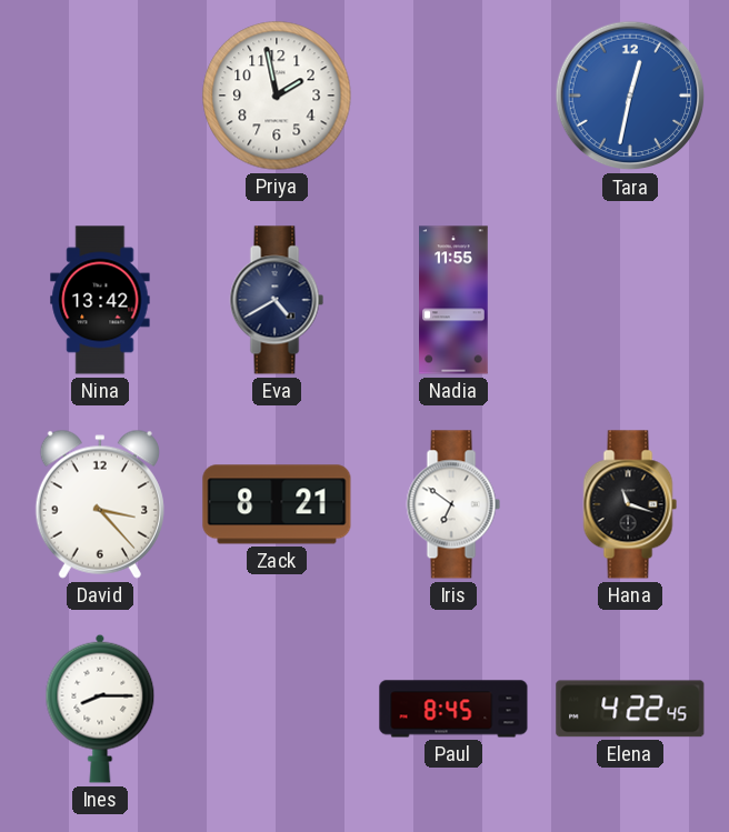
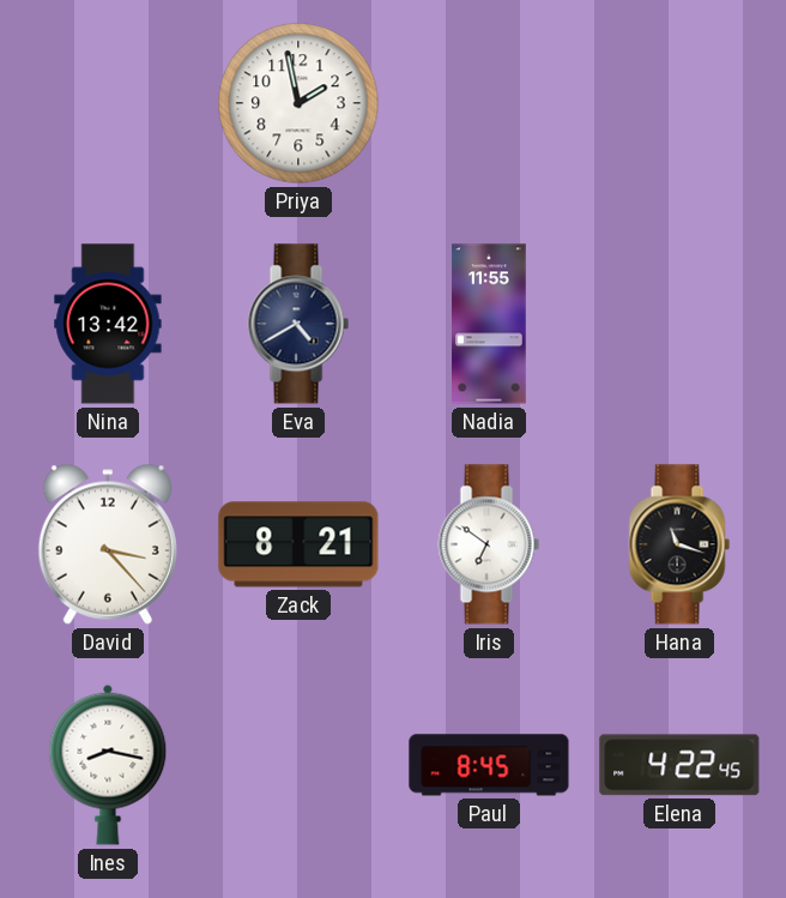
Tara: 12:32 -> none
Ines: 8:15 -> 8:17
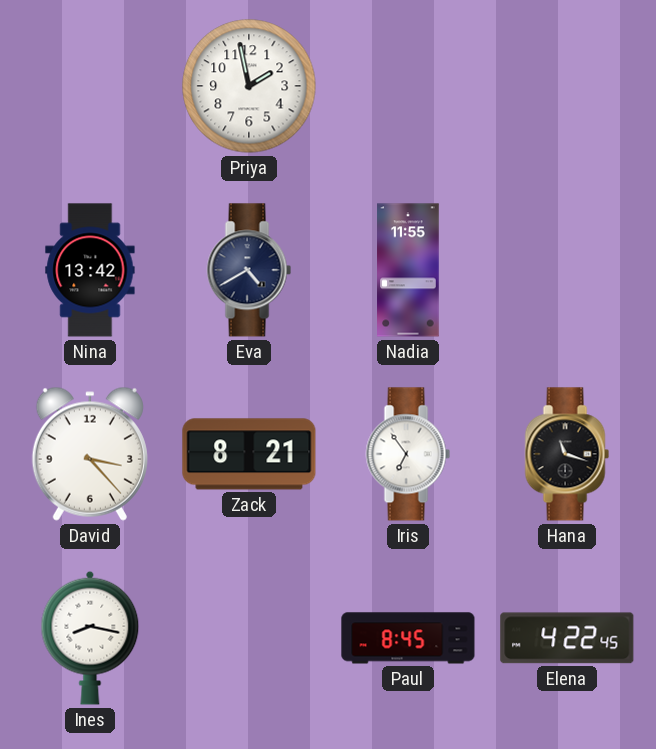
Iris: 6:51 -> 6:54
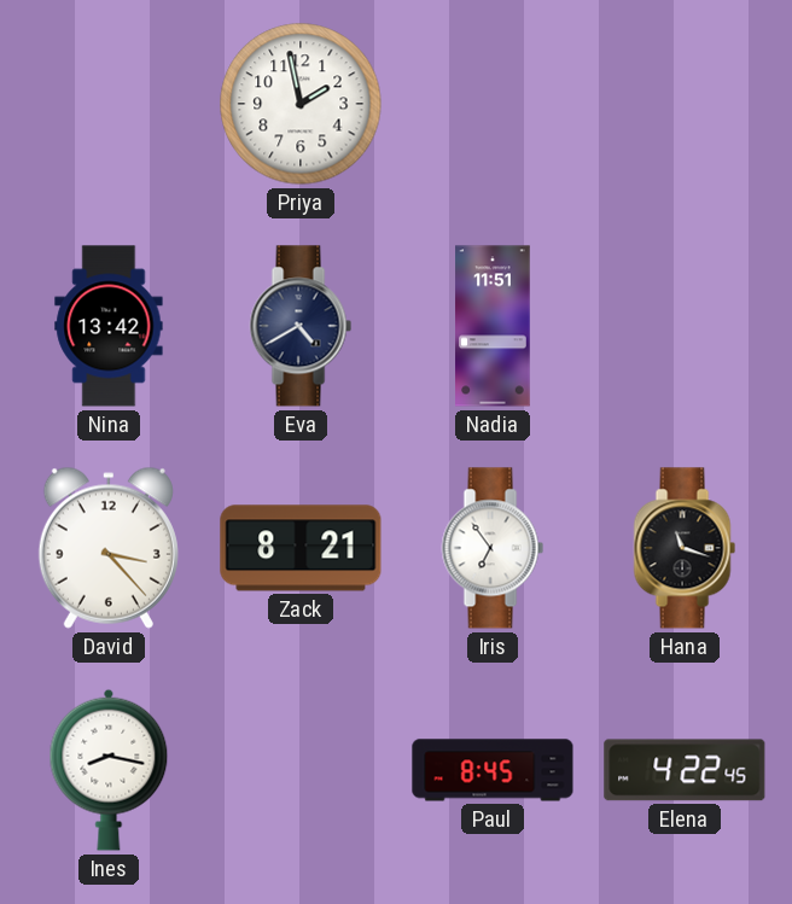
Nadia: 11:55 -> 11:51
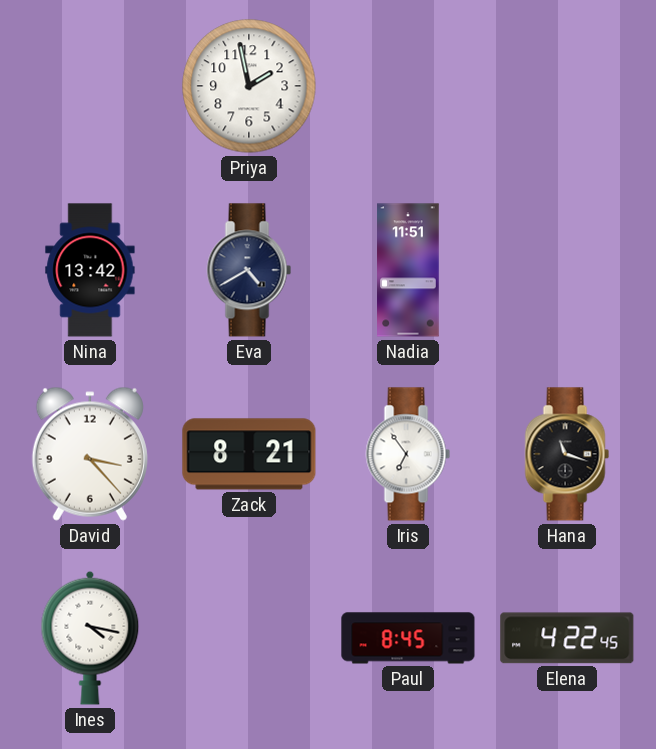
Ines: 8:17 -> 4:17
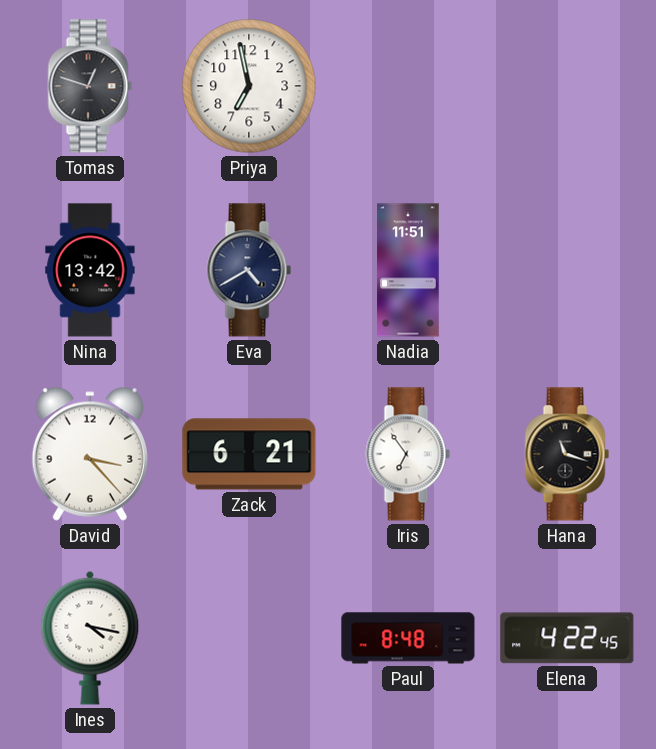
Tomas: none -> 12:48
Priya: 1:58 -> 6:58
Zack: 8:21 -> 6:21
Paul: 8:45 -> 8:48
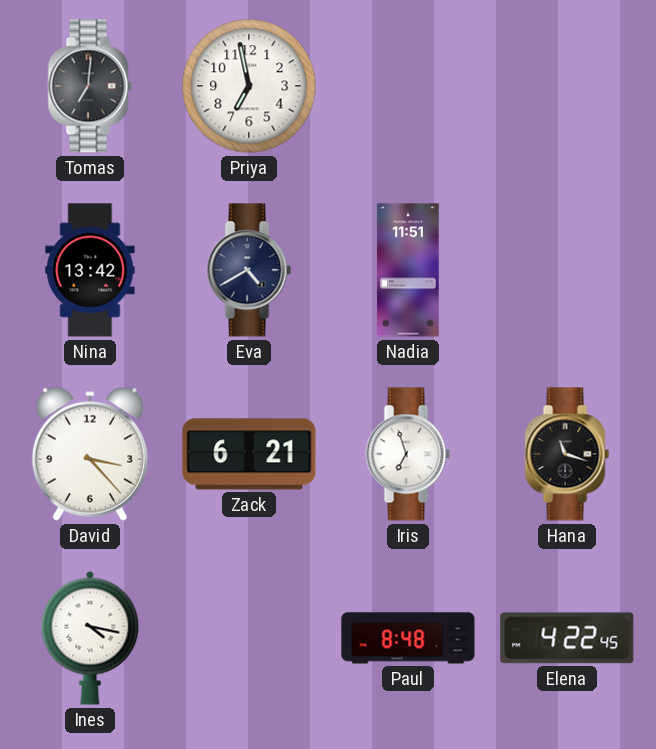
Tomas: 12:48 -> 7:01
Iris: 6:54 -> 6:57
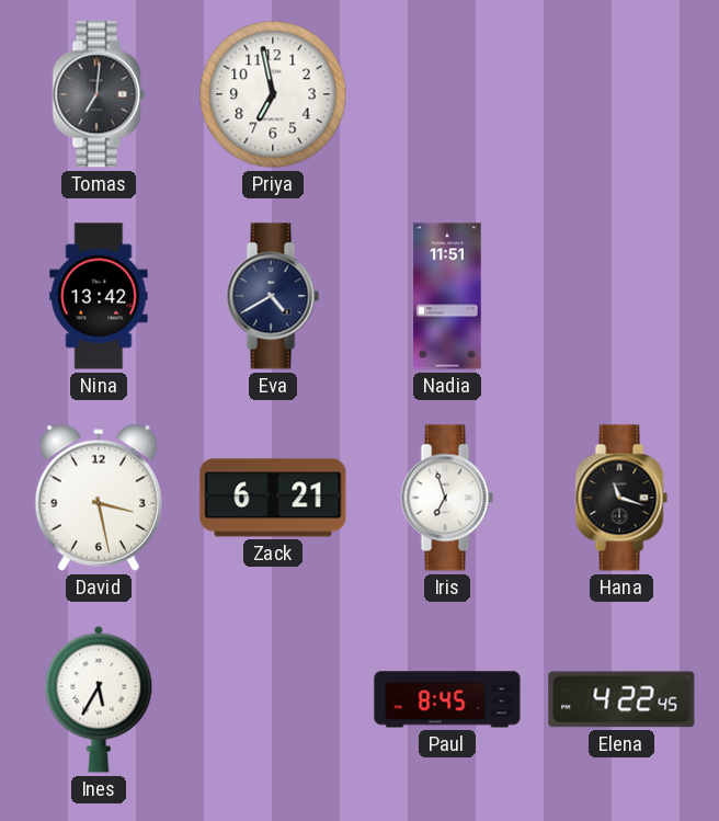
David: 3:23 -> 3:28
Ines: 4:17 -> 5:35
Paul: 8:48 -> 8:45
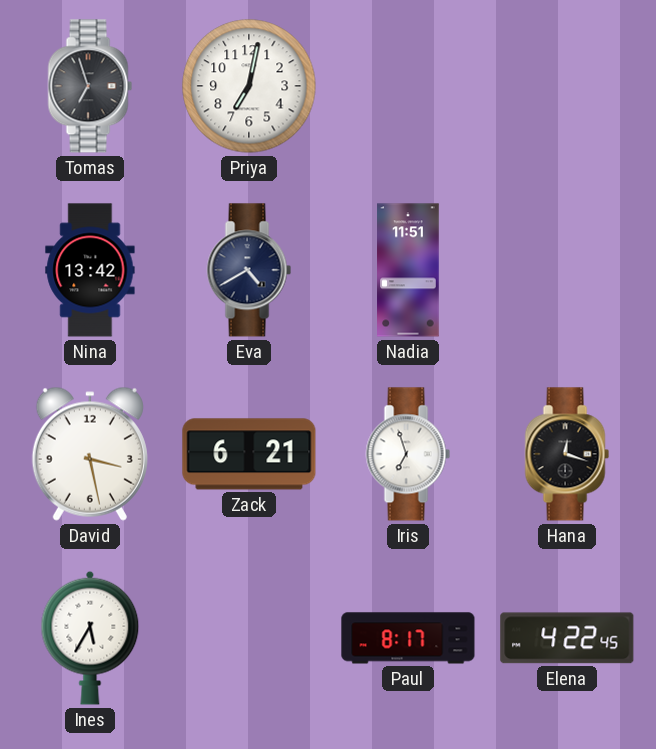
Tomas: 7:01 -> 6:57
Priya: 6:58 -> 7:02
Hana: 11:18 -> 12:18
Paul: 8:45 -> 8:17
